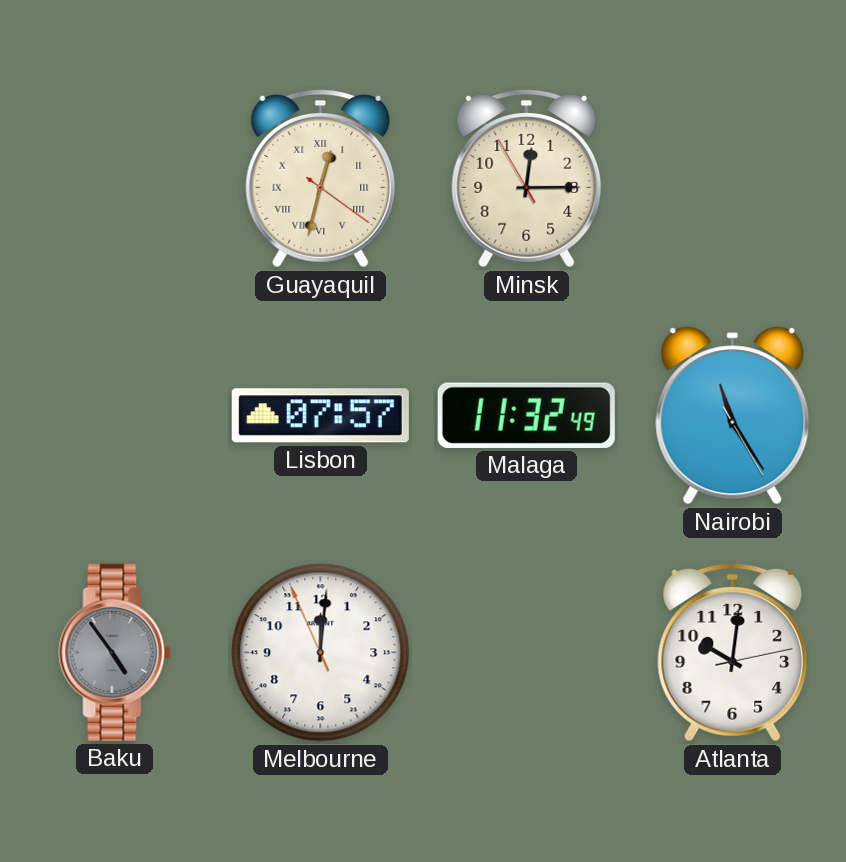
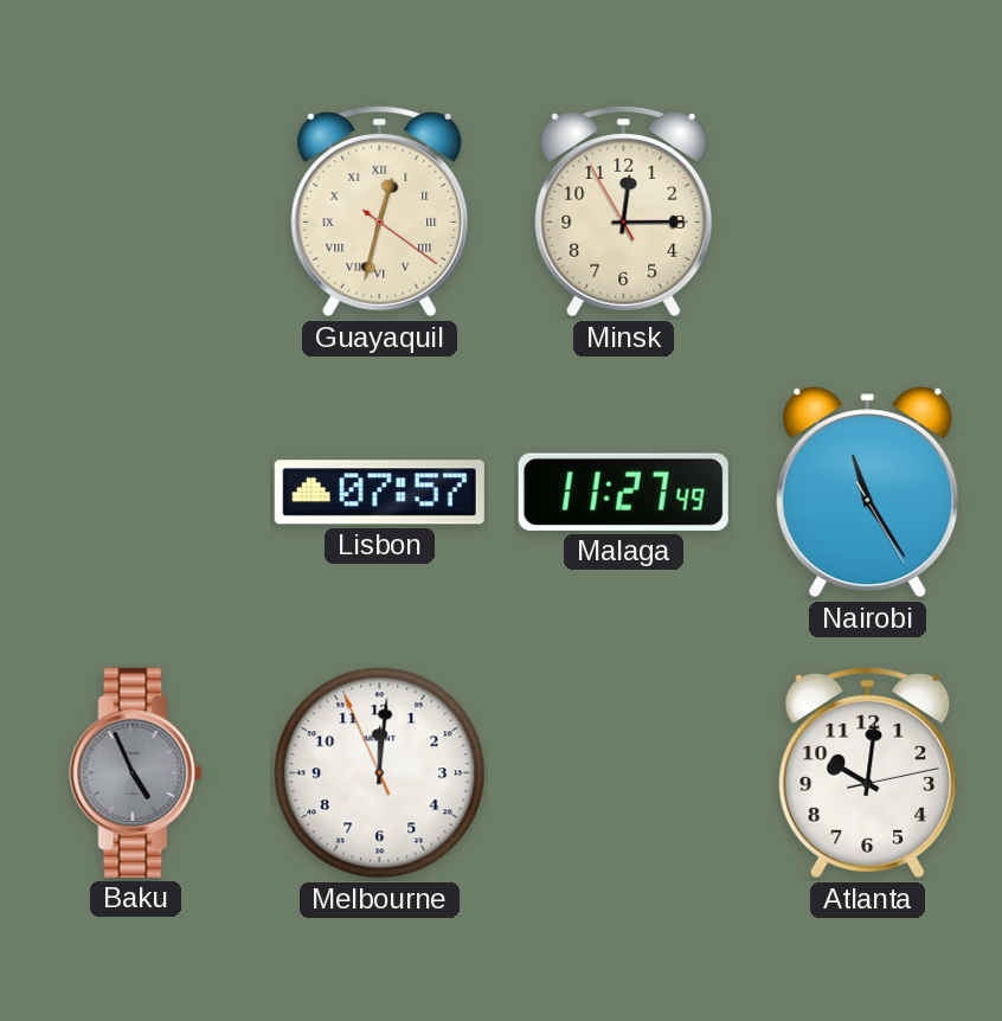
Malaga: 11:32 -> 11:27
Baku: 4:54 -> 4:56
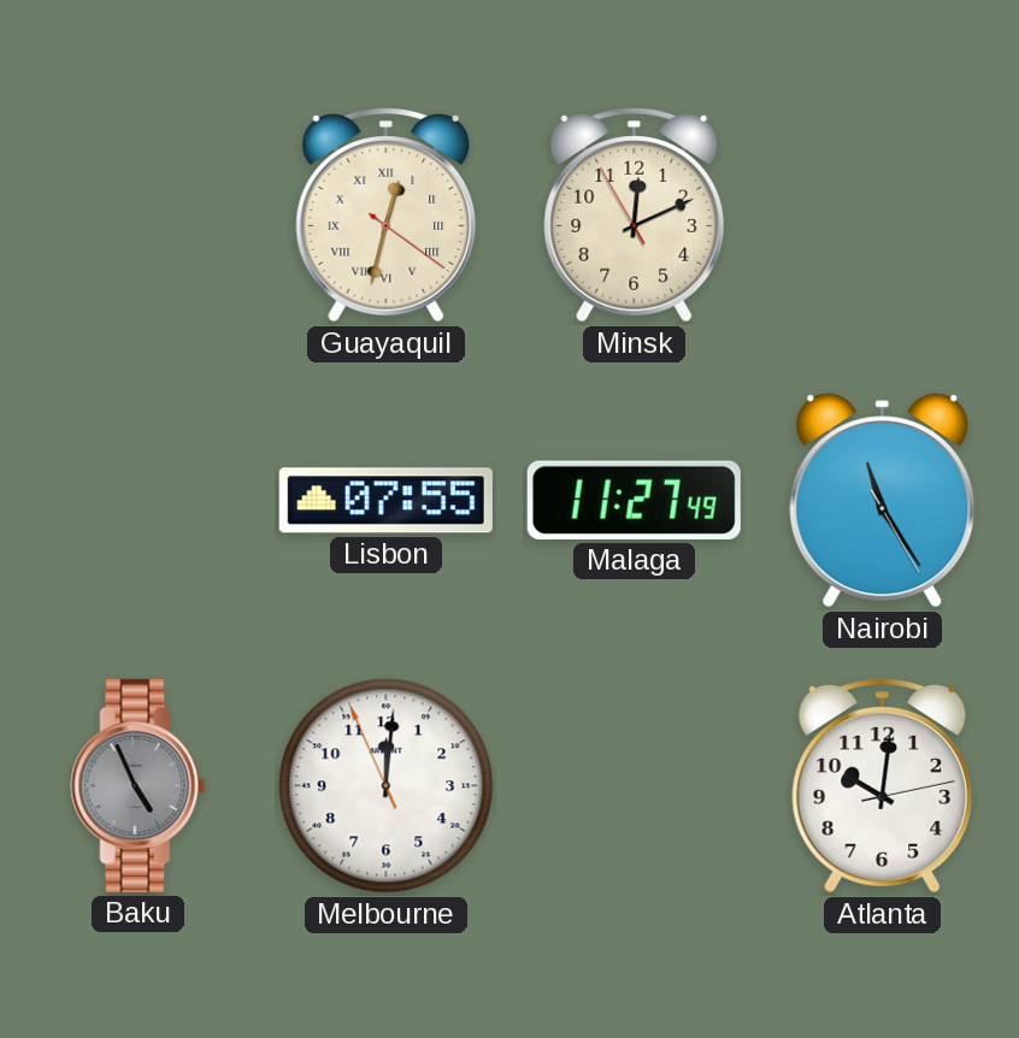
Minsk: 12:14 -> 12:10
Lisbon: 07:57 -> 07:55
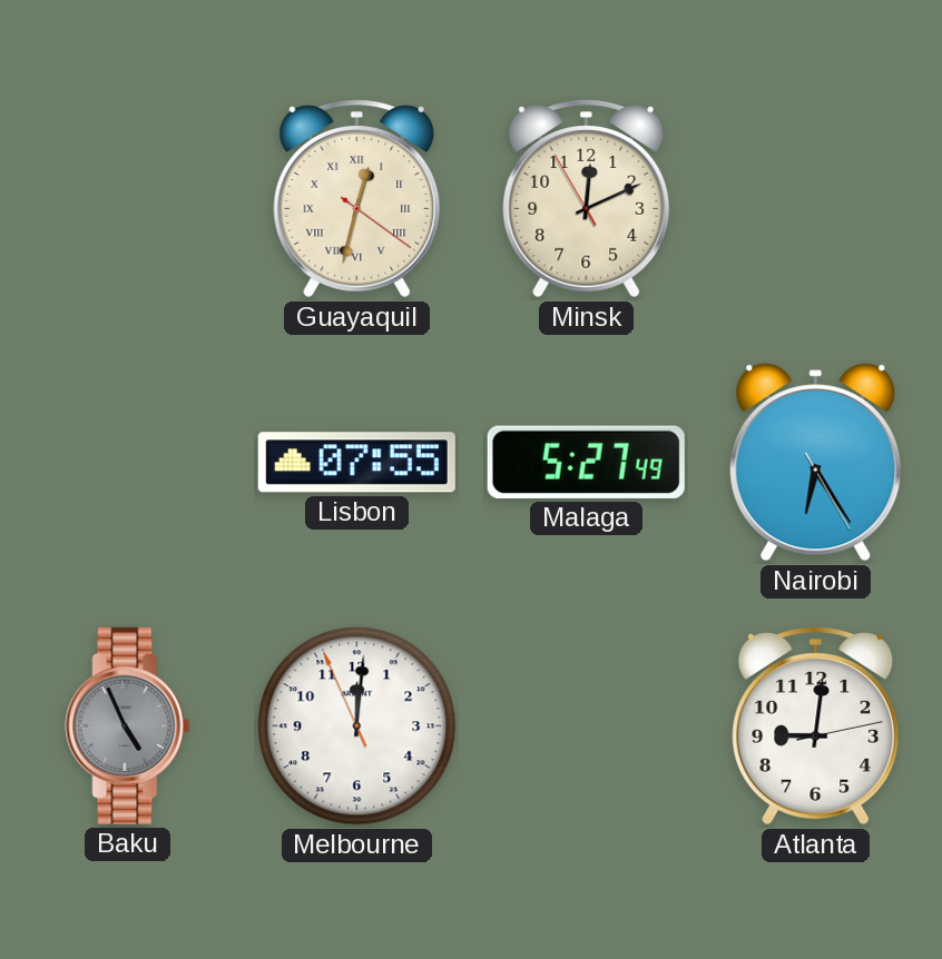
Malaga: 11:27 -> 5:27
Nairobi: 11:24 -> 6:24
Atlanta: 10:01 -> 9:01
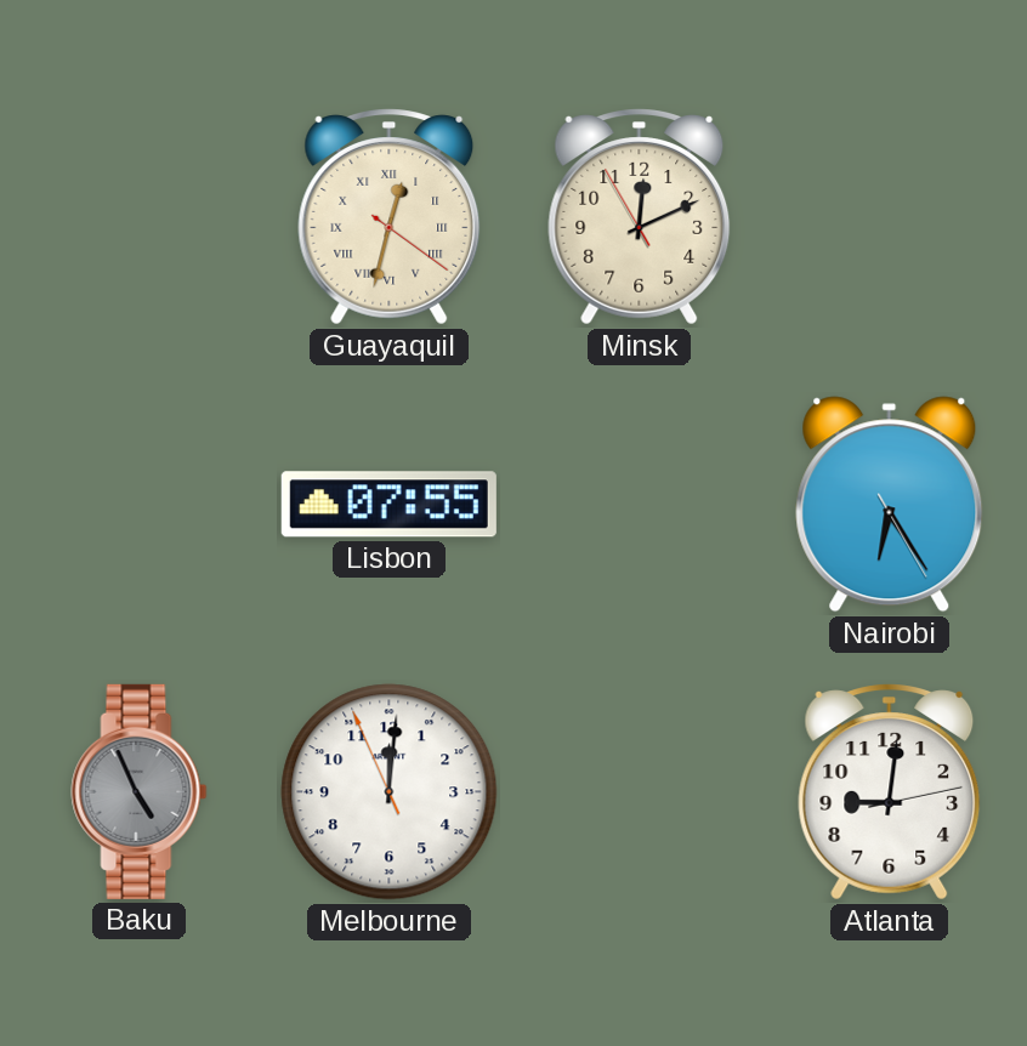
Malaga: 5:27 -> none
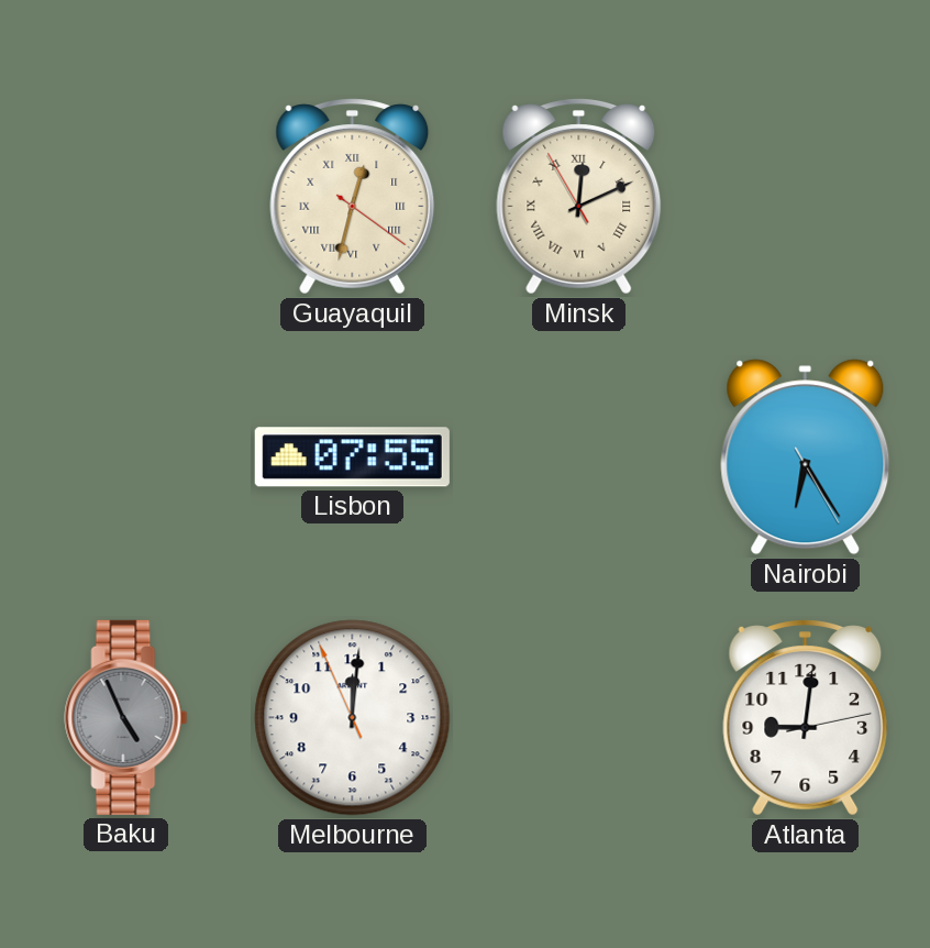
Minsk numerals: Arabic -> Roman
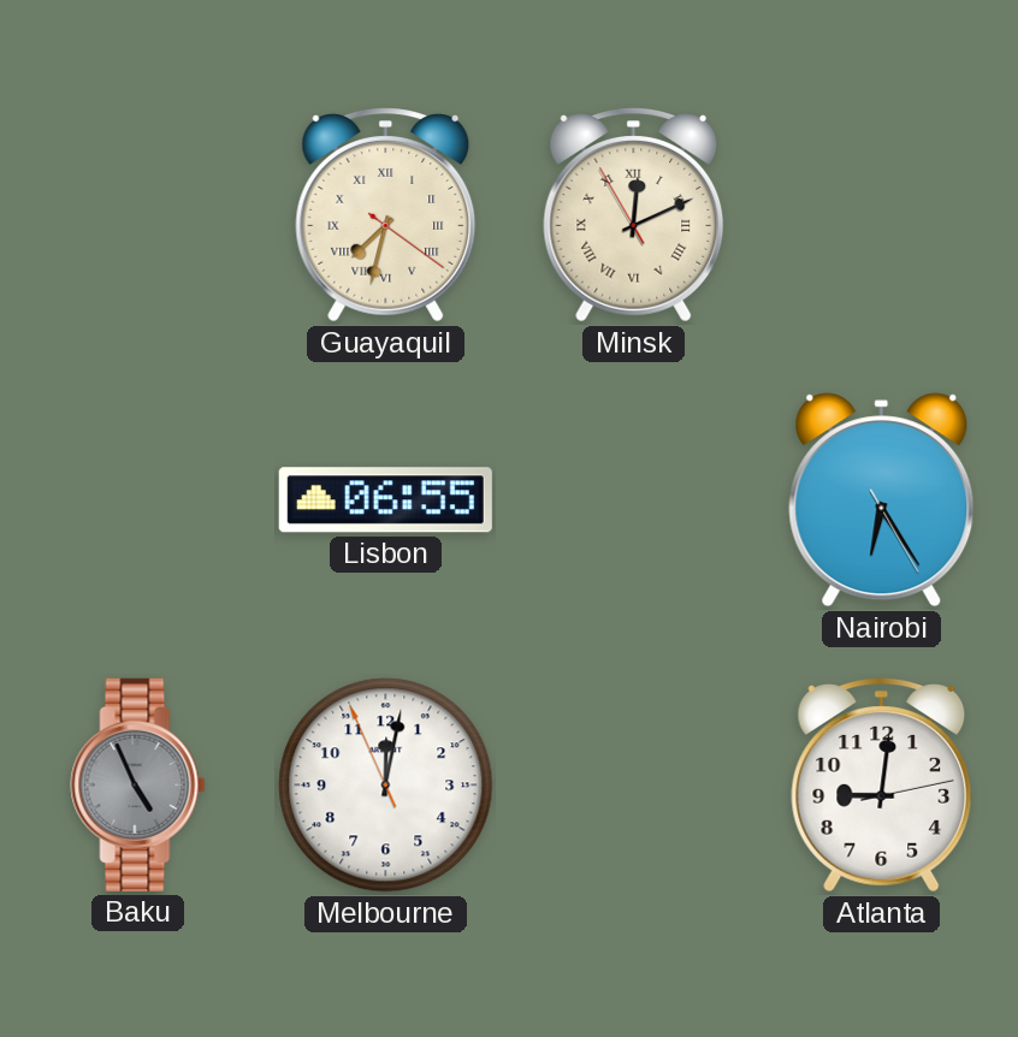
Guayaquil: 12:32 -> 7:32
Lisbon: 07:55 -> 06:55
Melbourne: 12:00 -> 12:01
